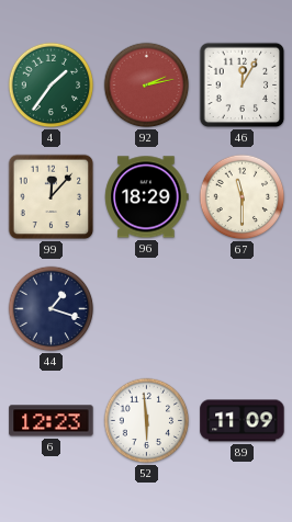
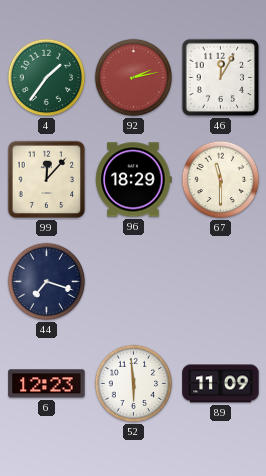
44: 1:18 -> 7:18
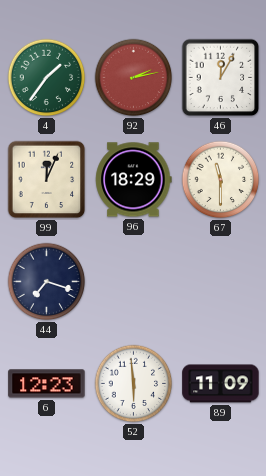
99: 12:07 -> 12:04
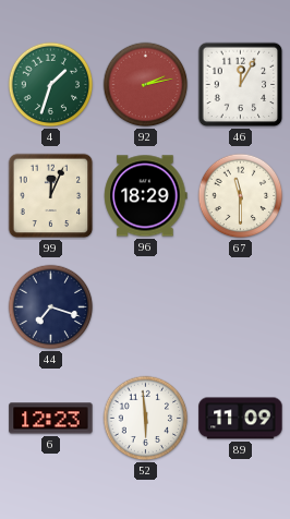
4: 1:36 -> 1:33
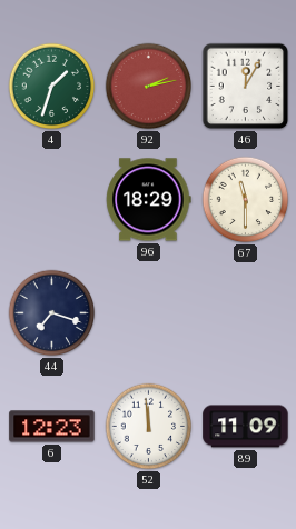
99: 12:04 -> none
52: 5:59 -> 11:59
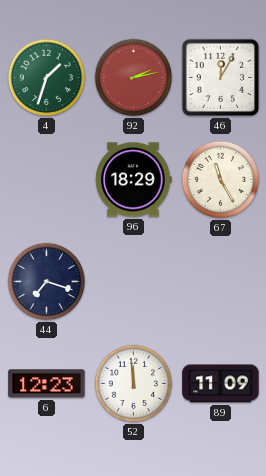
67: 11:30 -> 11:25
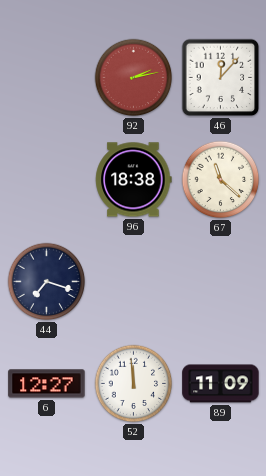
4: 1:33 -> none
46: 12:05 -> 12:07
96: 18:29 -> 18:38
67: 11:25 -> 11:22
6: 12:23 -> 12:27
